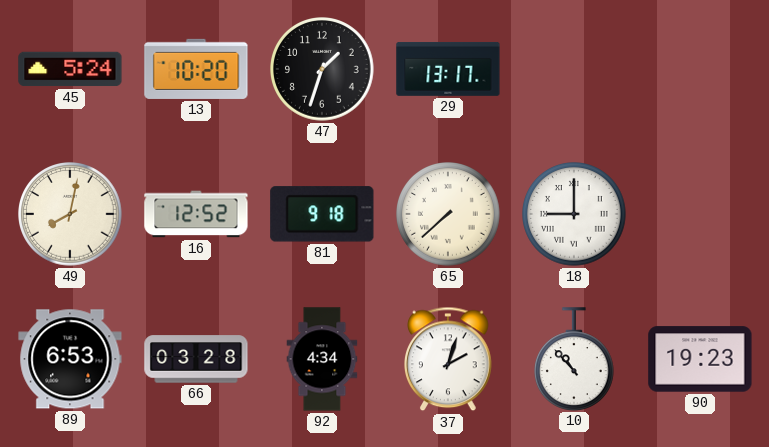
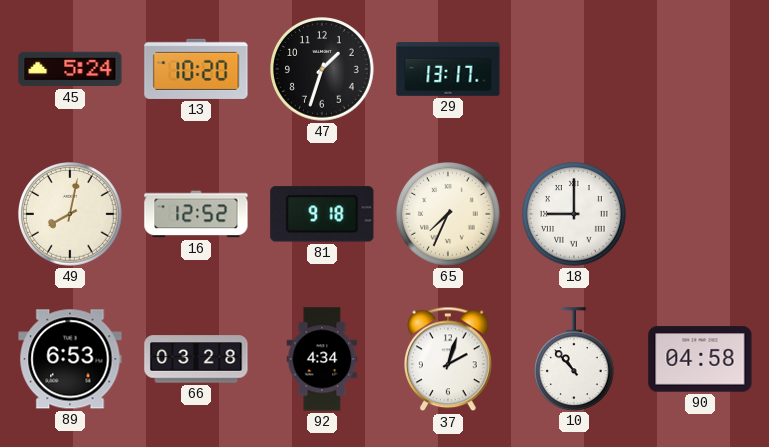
65: 7:38 -> 7:34
90: 19:23 -> 04:58
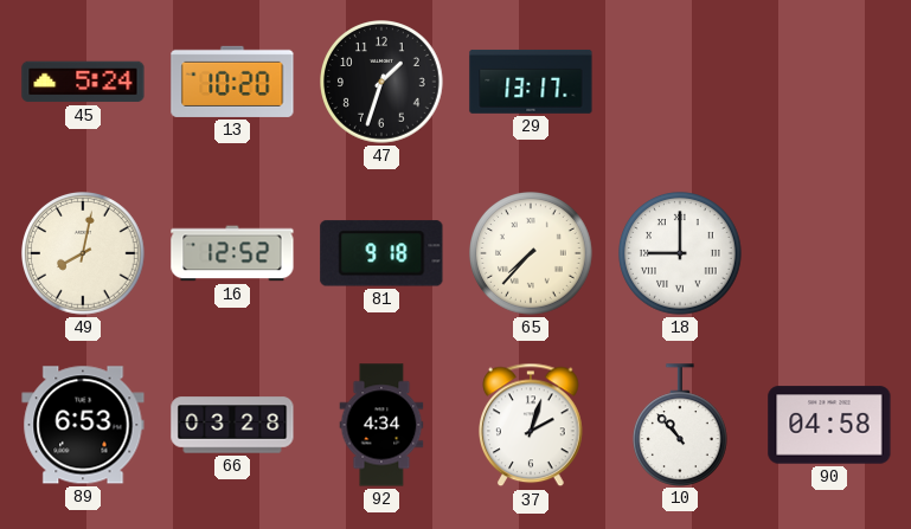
65: 7:34 -> 7:37
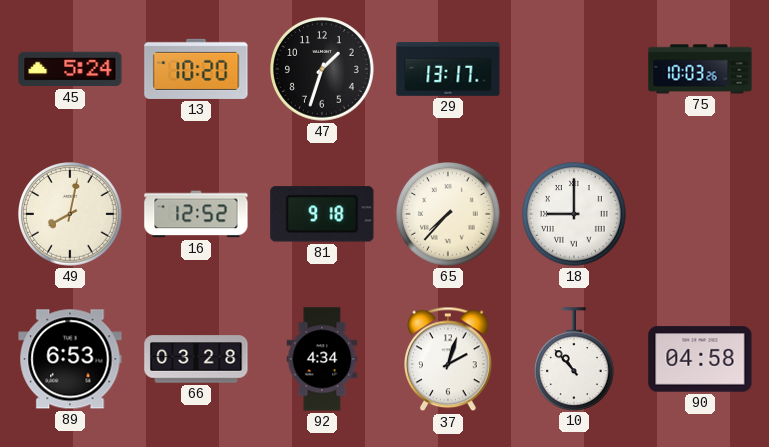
75: none -> 10:03
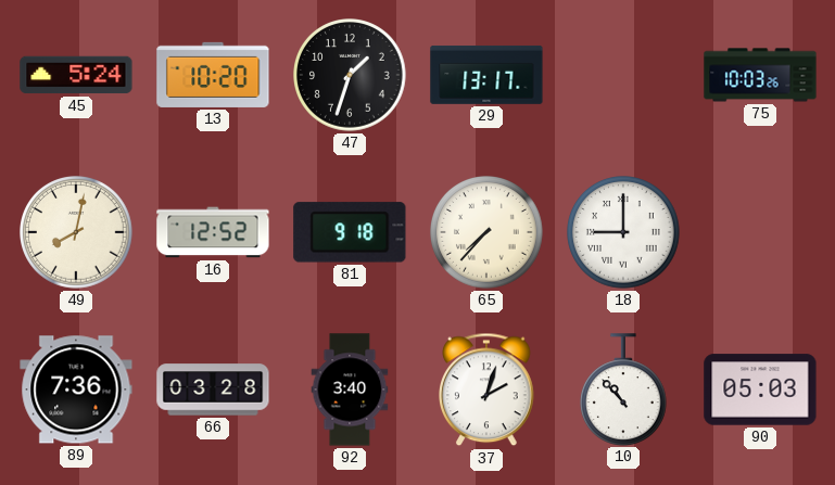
89: 6:53 -> 7:36
92: 4:34 -> 3:40
90: 04:58 -> 05:03
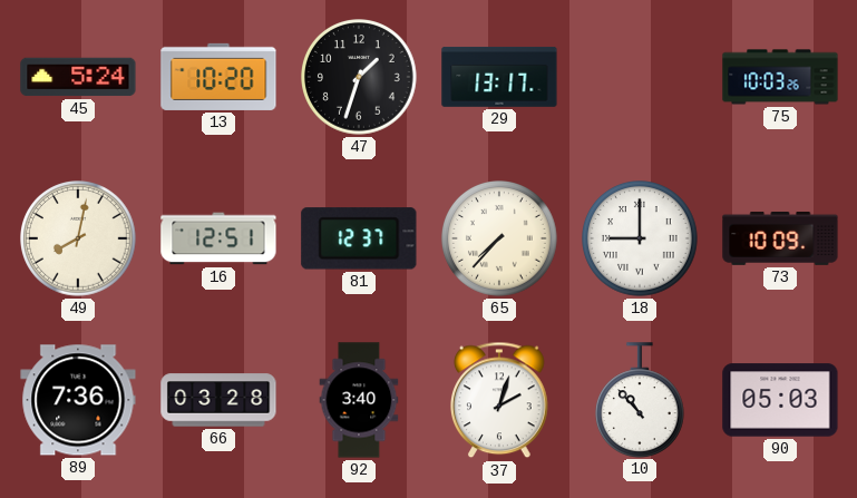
16: 12:52 -> 12:51
81: 9:18 -> 12:37
73: none -> 10:09
